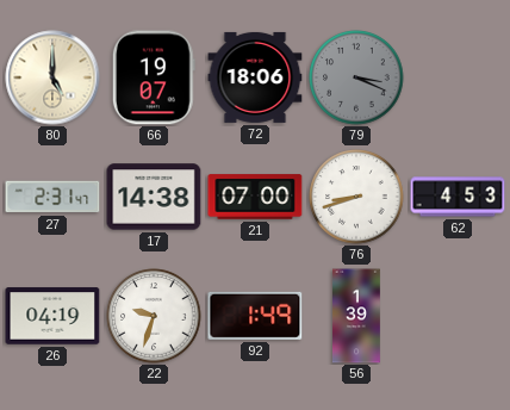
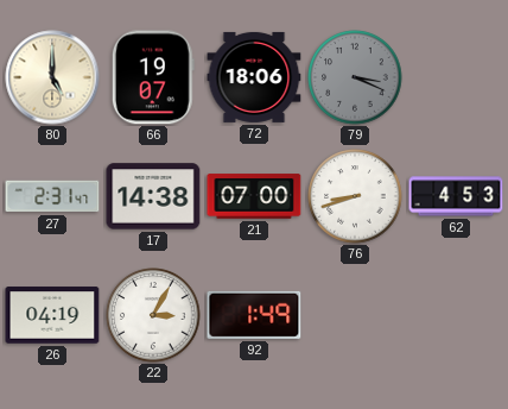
22: 9:33 -> 3:05
56: 1:39 -> none
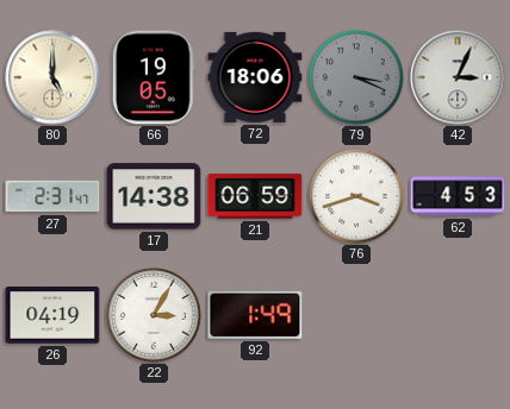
66: 19:07 -> 19:05
42: none -> 3:04
21: 07:00 -> 06:59
76: 8:42 -> 3:42
